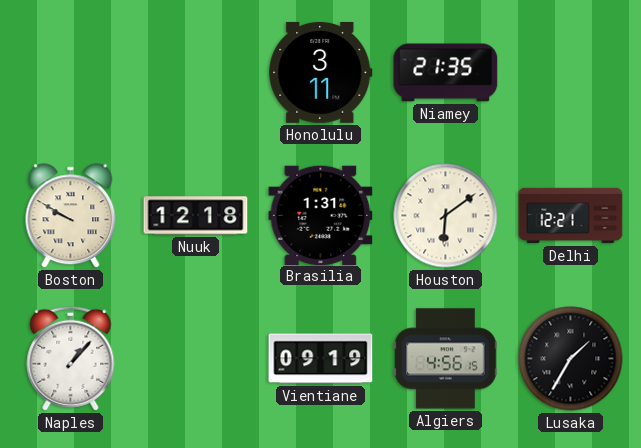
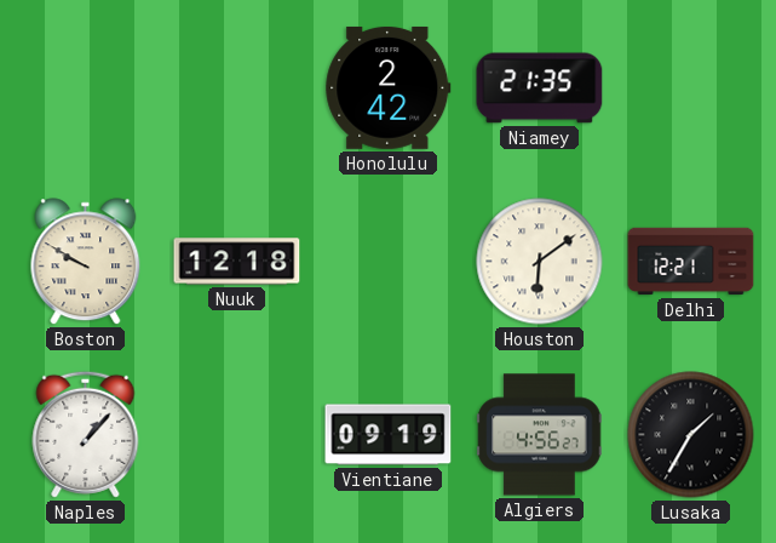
Honolulu: 3:11 -> 2:42
Brasilia: 1:31 -> none
Algiers: 4:56:15 -> 4:56:27
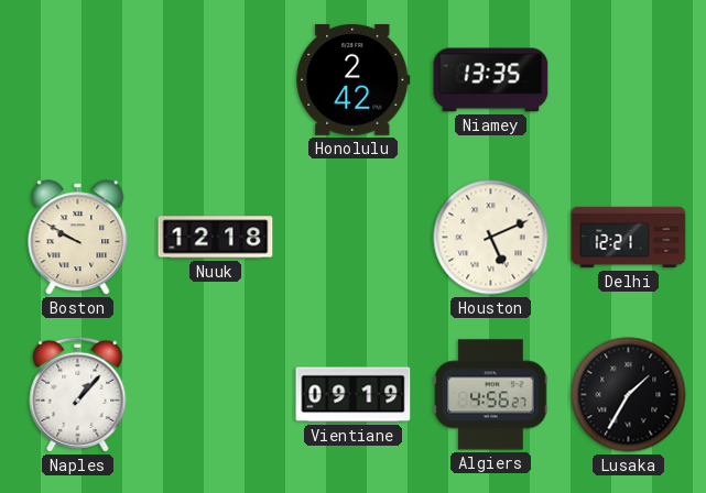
Niamey: 21:35 -> 13:35
Houston: 6:09 -> 5:11
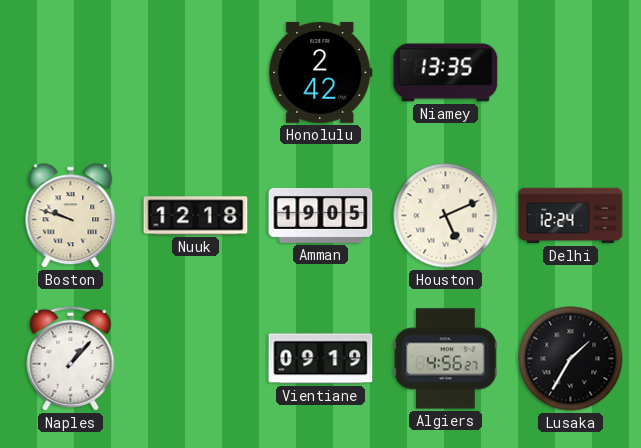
Boston: 9:50 -> 9:48
Amman: none -> 19:05
Delhi: 12:21 -> 12:24
